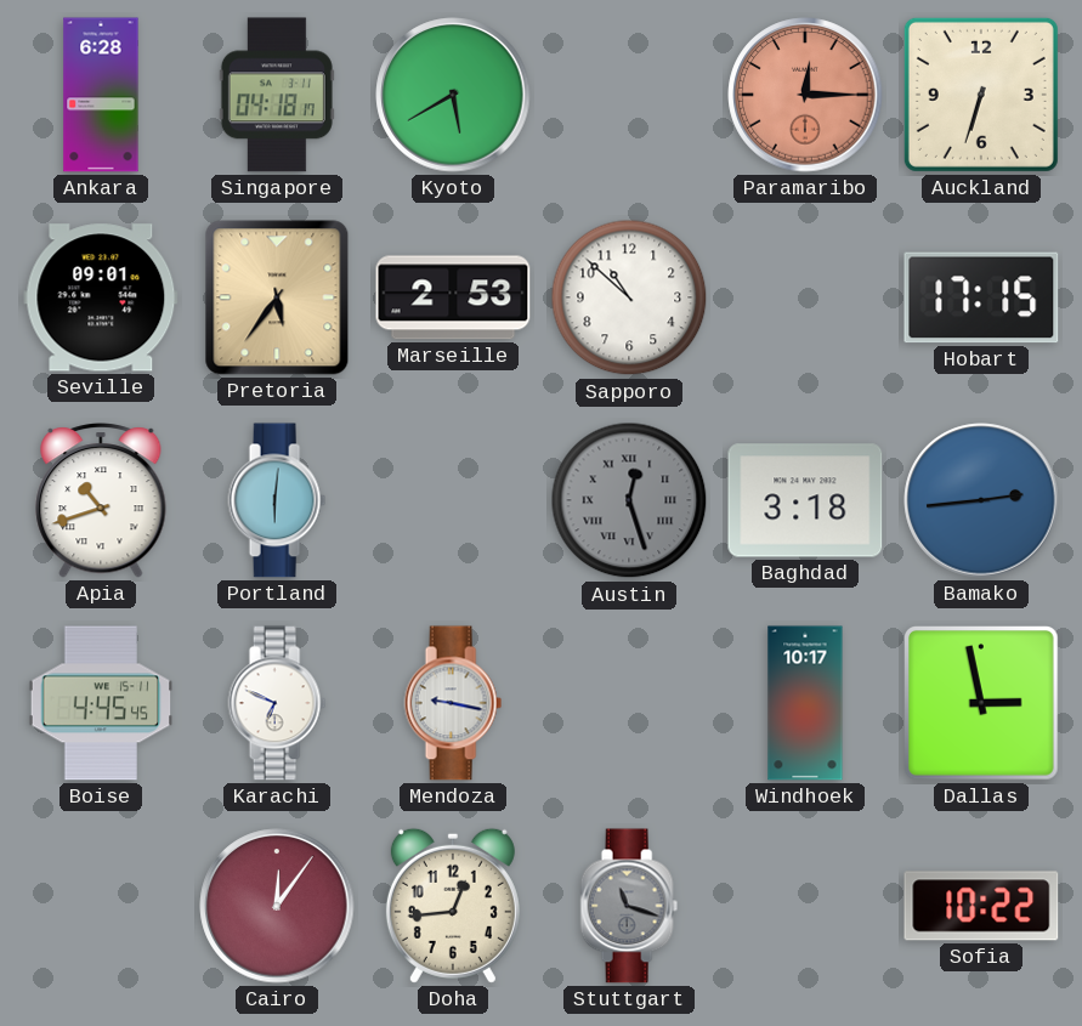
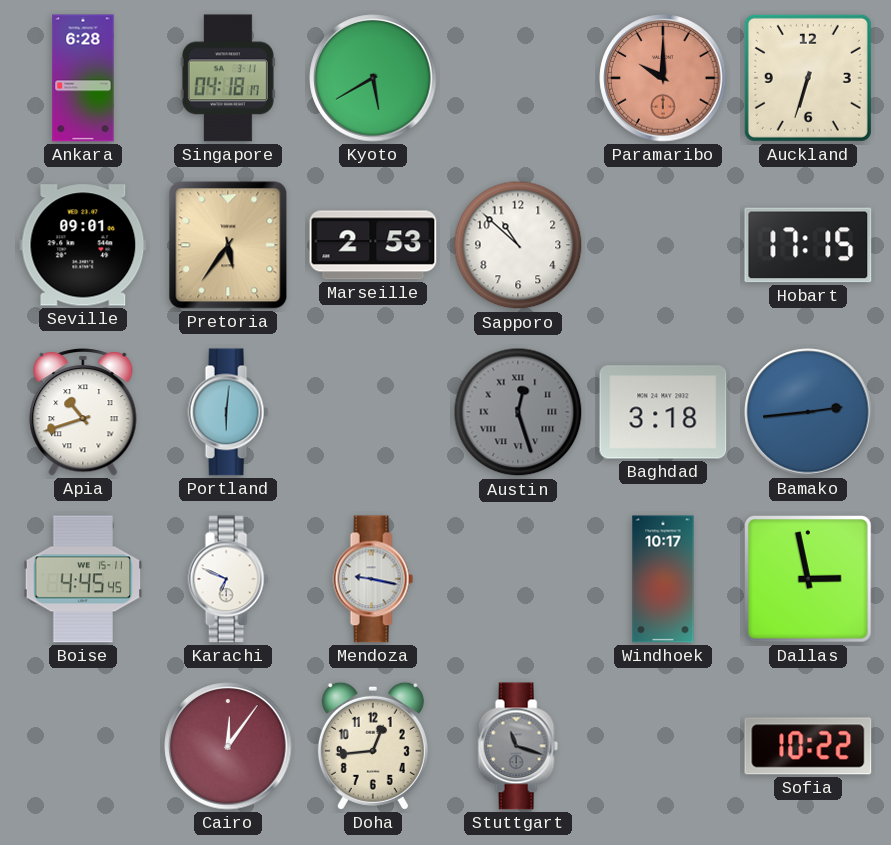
Paramaribo: 12:15 -> 10:00
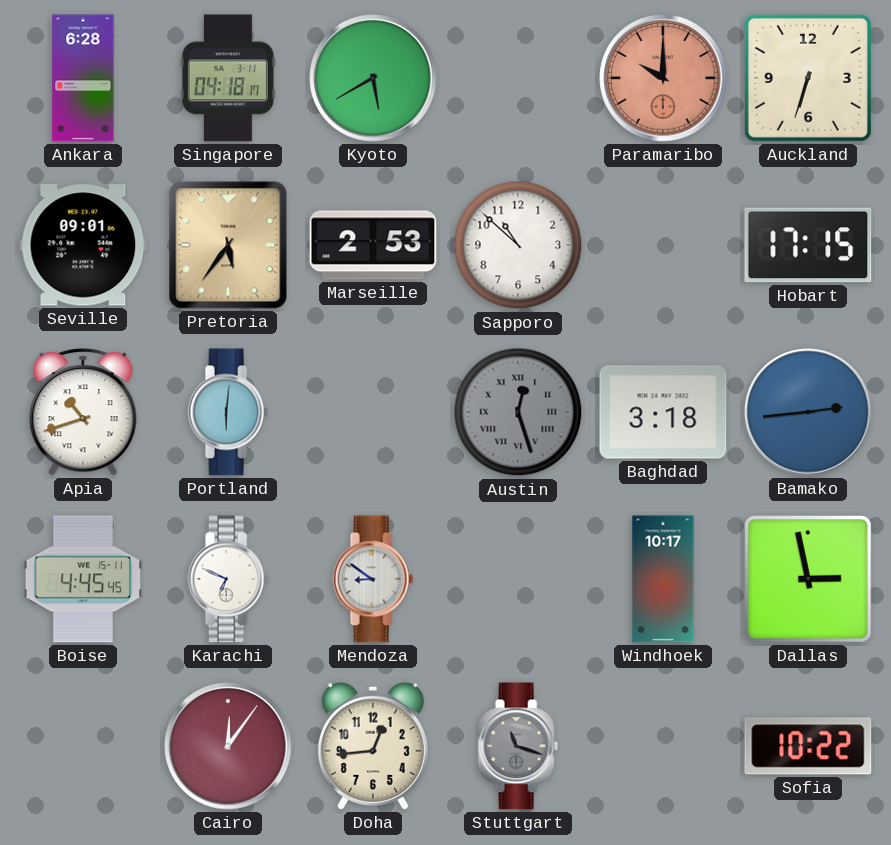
Mendoza: 9:17 -> 8:51
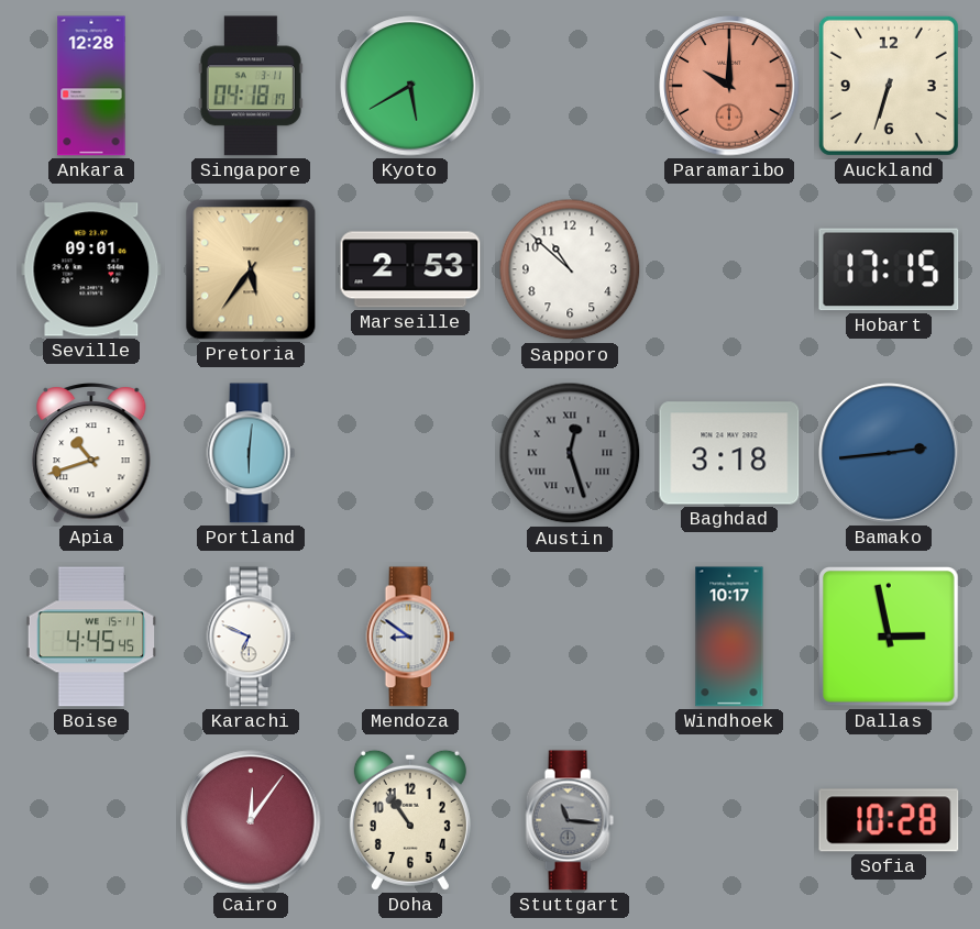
Ankara: 6:28 -> 12:28
Doha: 12:44 -> 10:54
Stuttgart: 11:18 -> 11:16
Sofia: 10:22 -> 10:28
